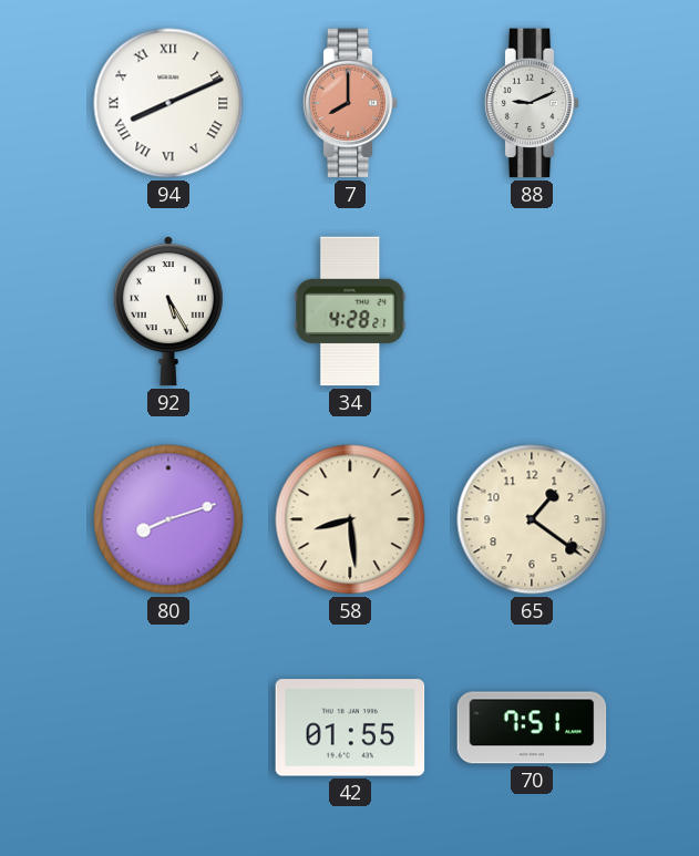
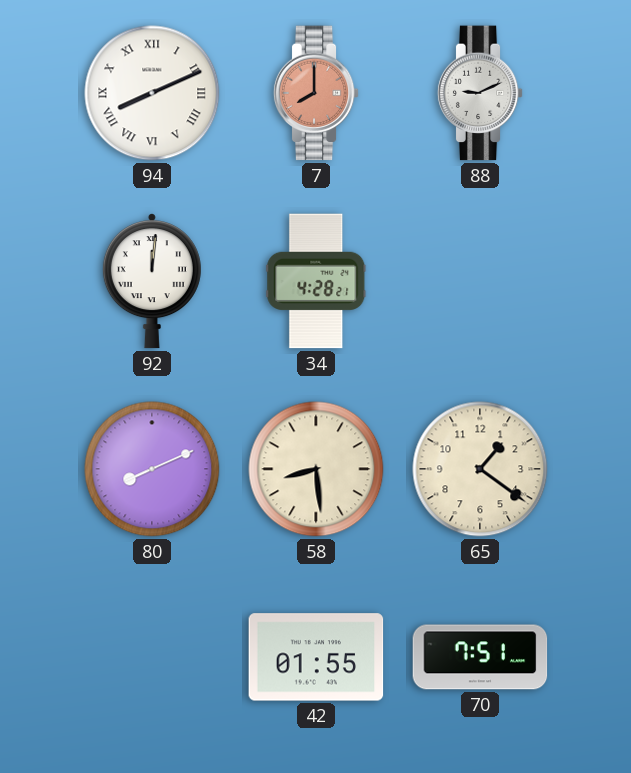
92: 5:25 -> 12:01
80: 8:12 -> 8:11
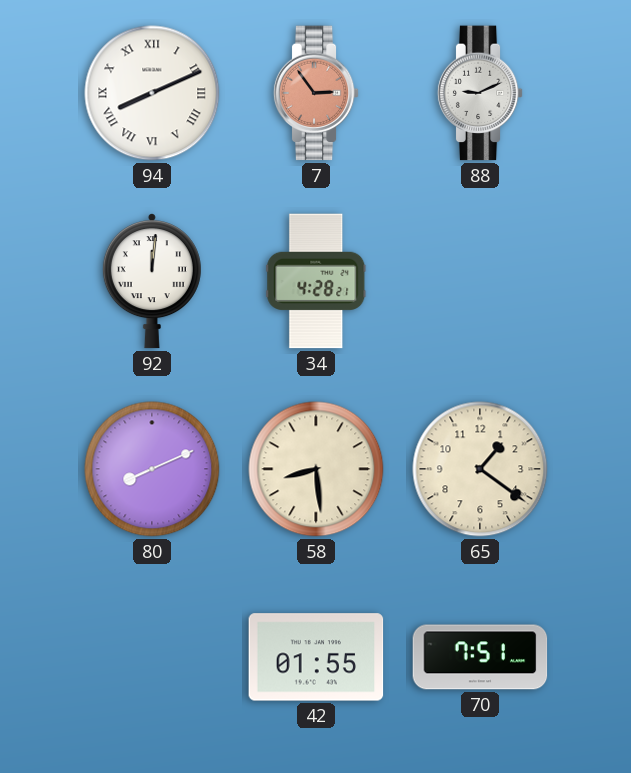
7: 8:00 -> 2:54
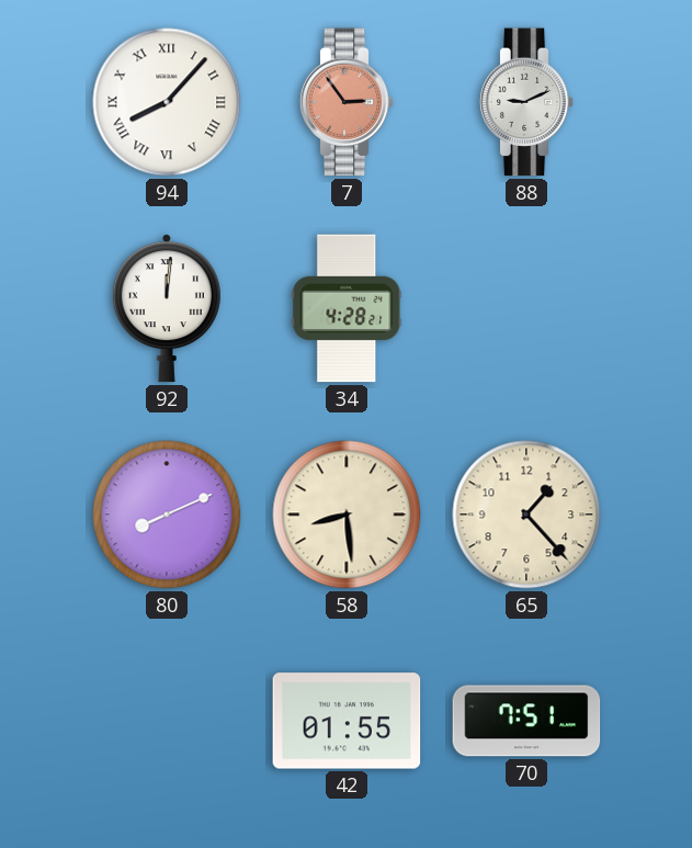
94: 8:11 -> 8:07
65: 1:21 -> 1:23
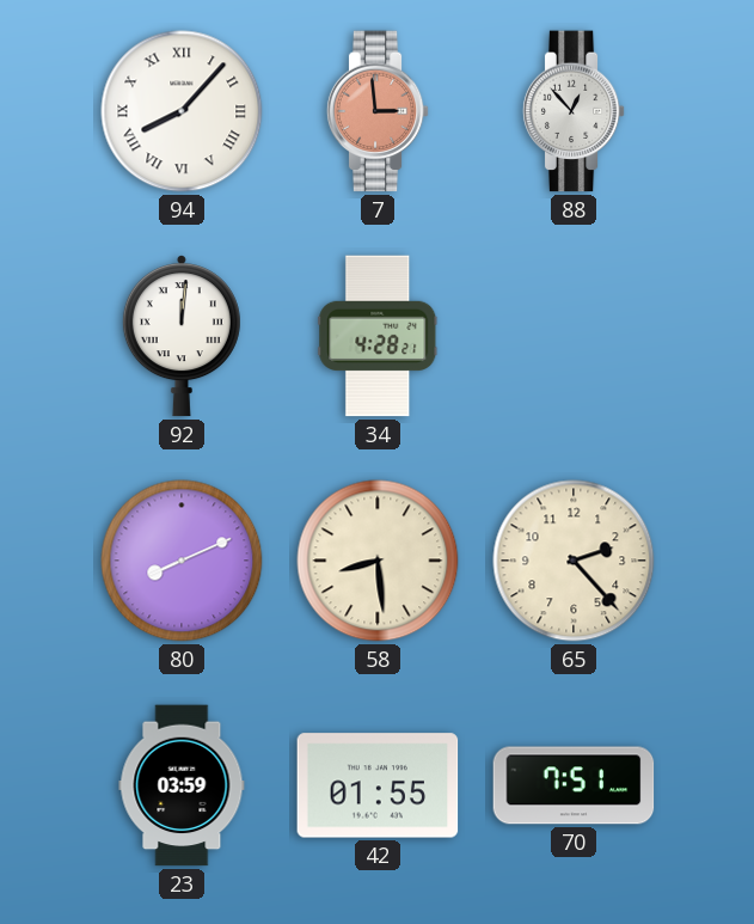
7: 2:54 -> 2:59
88: 9:11 -> 12:53
65: 1:23 -> 2:23
23: none -> 03:59
